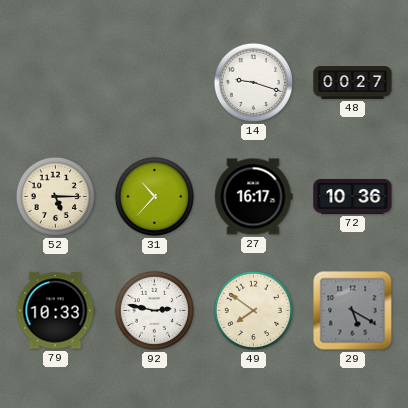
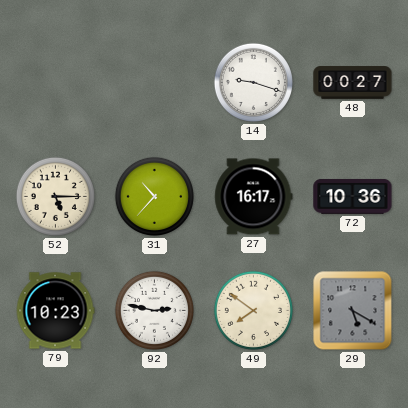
79: 10:33 -> 10:23
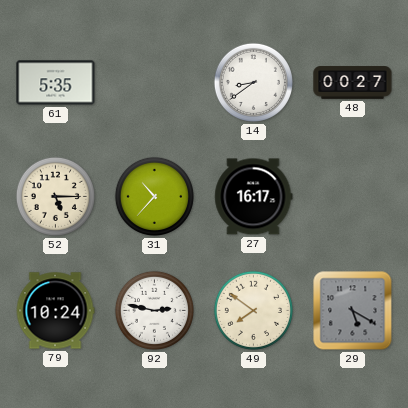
61: none -> 5:35
14: 9:18 -> 8:39
72: 10:36 -> none
79: 10:23 -> 10:24
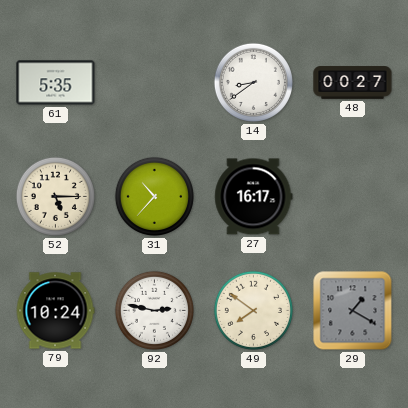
29: 5:20 -> 1:20
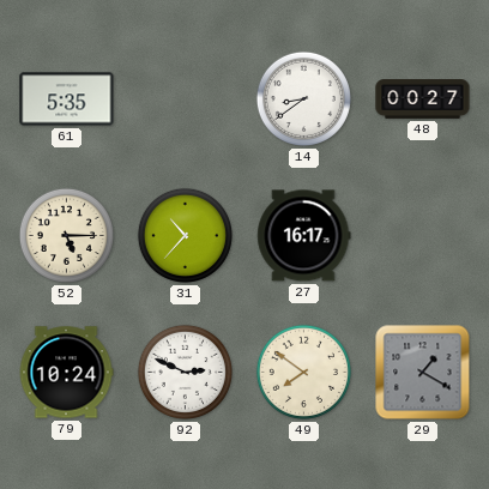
92: 2:47 -> 2:49
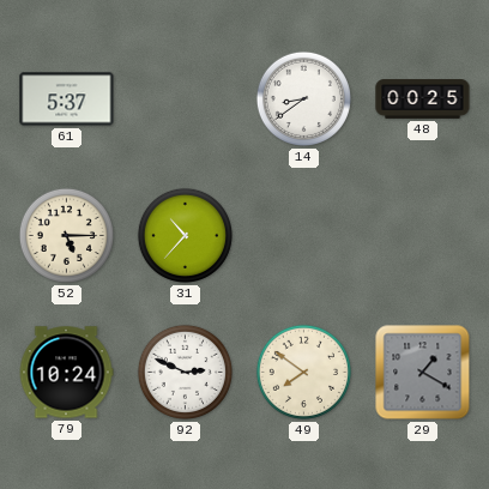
61: 5:35 -> 5:37
48: 00:27 -> 00:25
27: 16:17 -> none
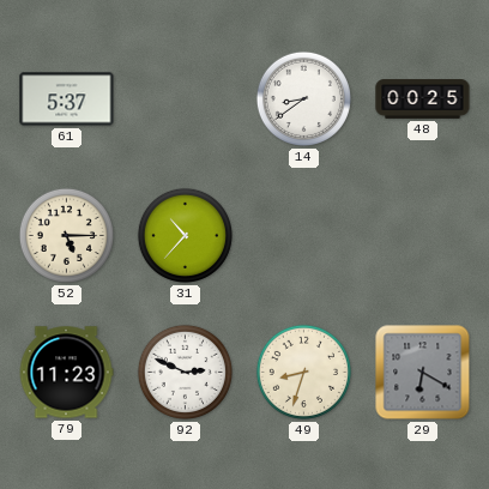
79: 10:24 -> 11:23
49: 7:51 -> 8:33
29: 1:20 -> 6:20
